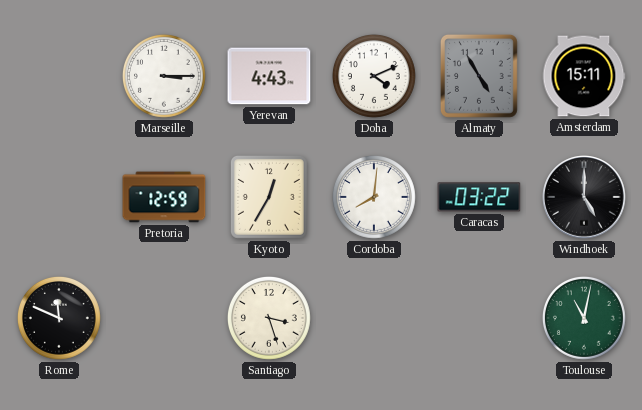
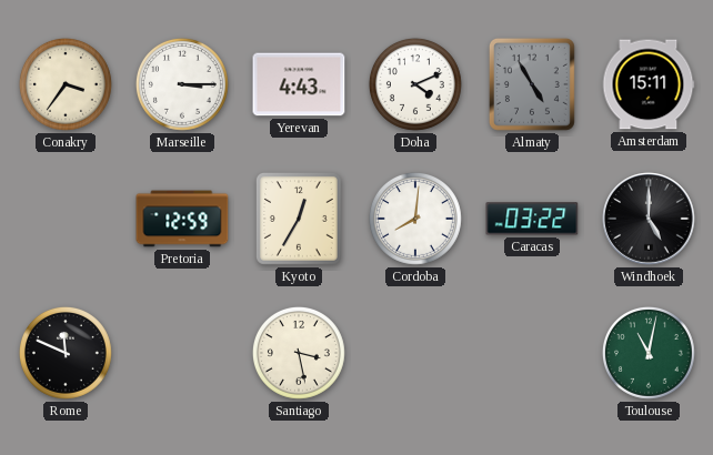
Conakry: none -> 3:36
Santiago: 3:27 -> 3:28
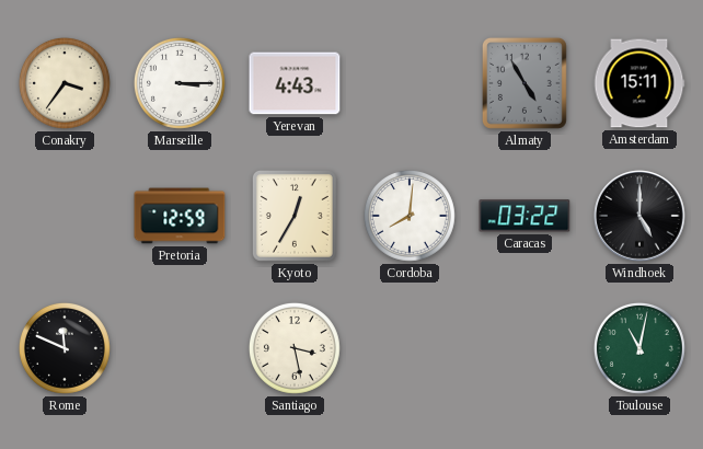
Doha: 4:11 -> none
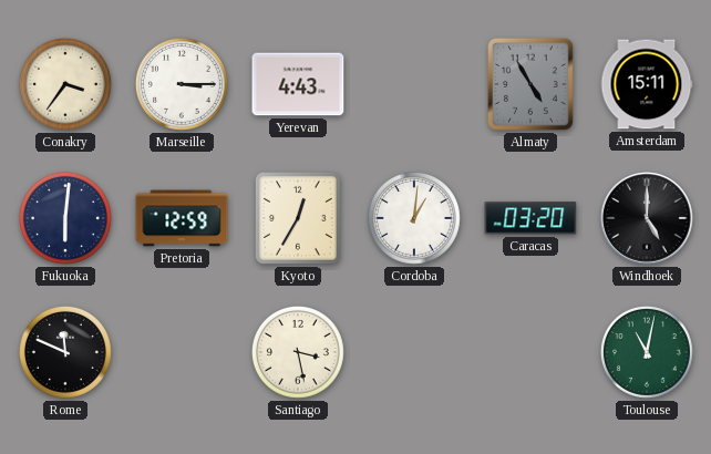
Fukuoka: none -> 6:01
Cordoba: 8:01 -> 1:01
Caracas: 03:22 -> 03:20
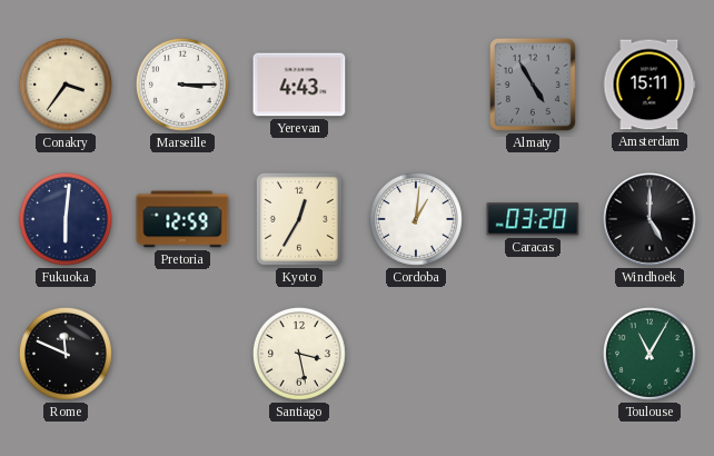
Toulouse: 11:02 -> 11:05
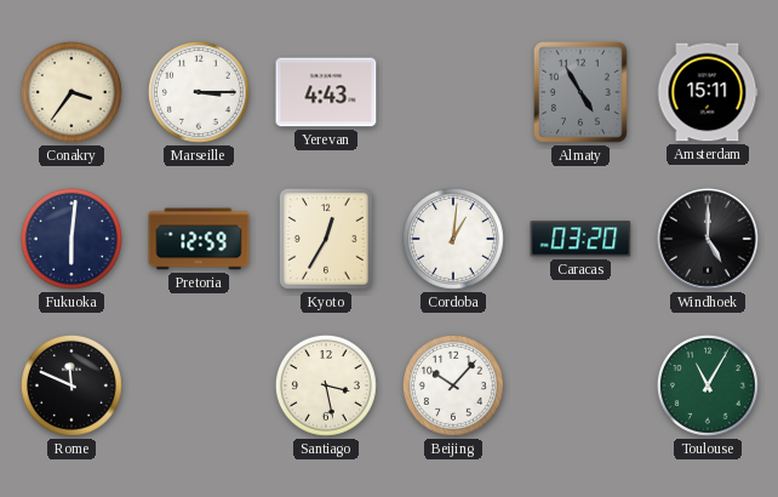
Beijing: none -> 10:07
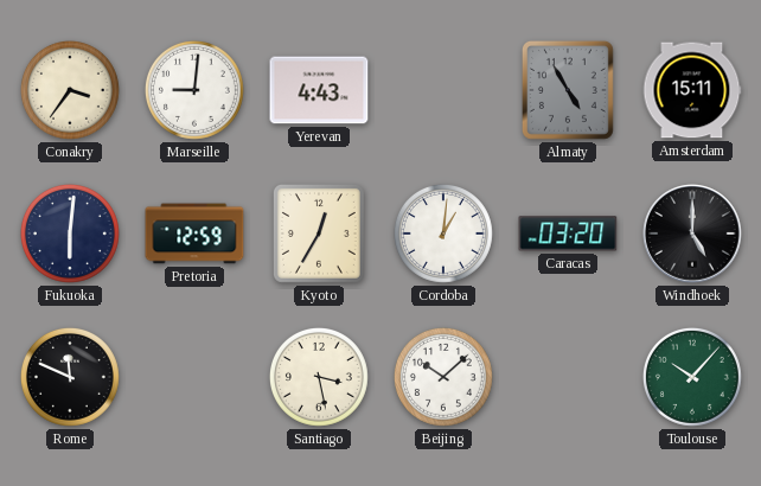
Marseille: 3:15 -> 9:01
Beijing: 10:07 -> 10:08
Toulouse: 11:05 -> 10:07
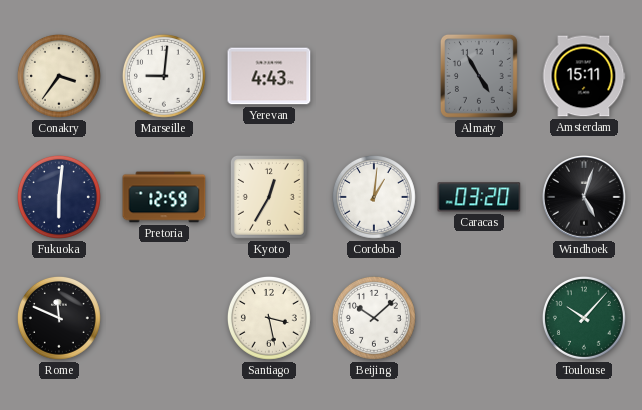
Windhoek: 5:00 -> 5:03
